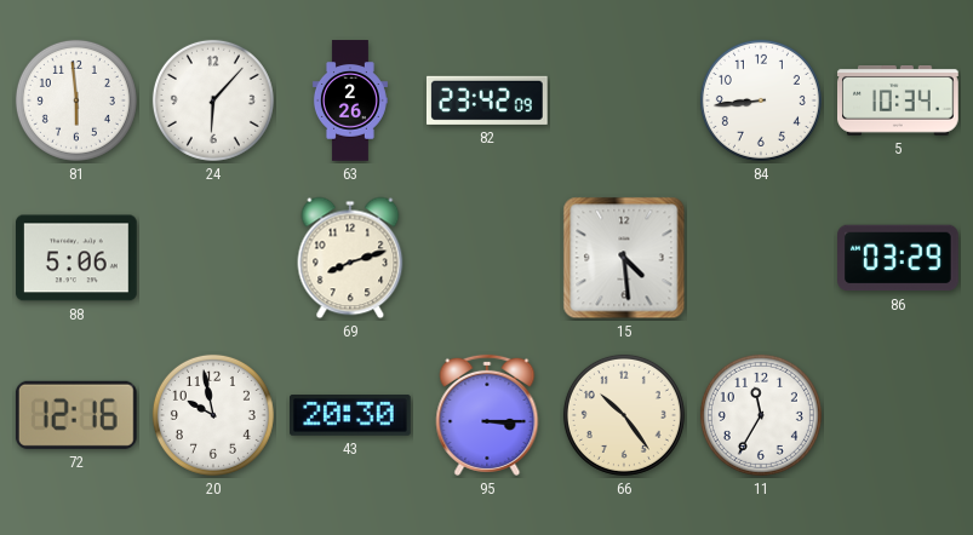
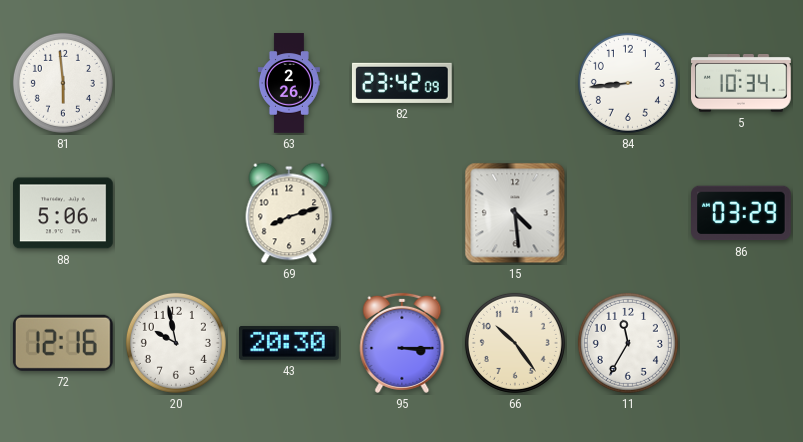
24: 6:07 -> none
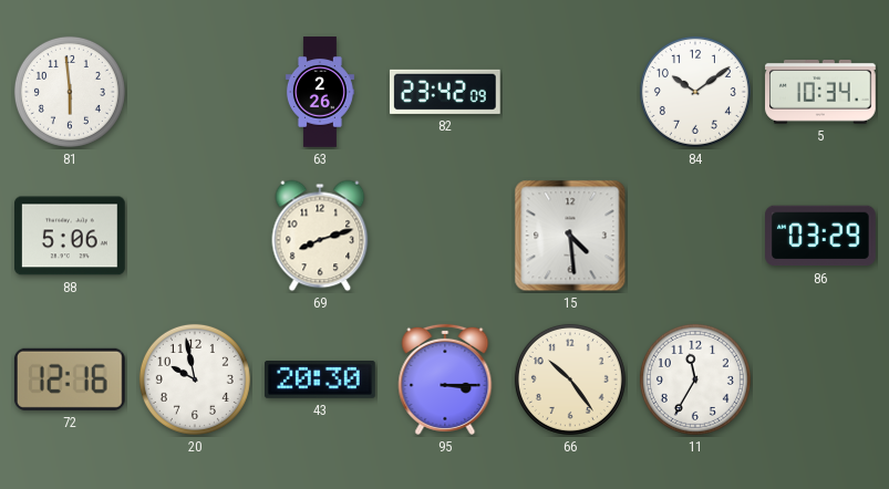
84: 8:44 -> 10:09
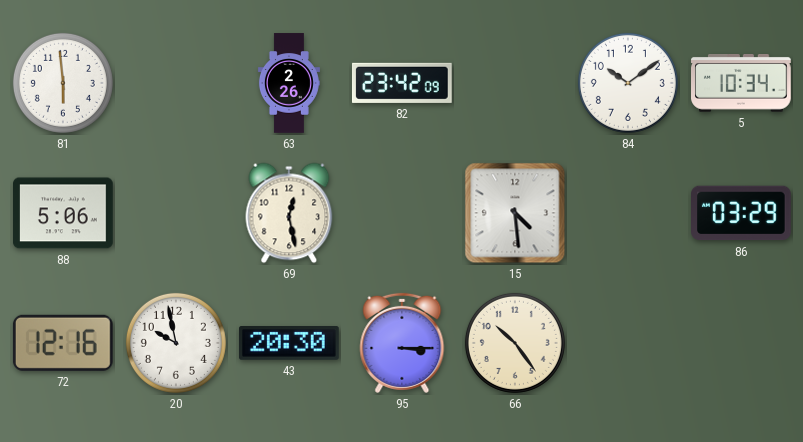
69: 8:12 -> 12:28
11: 11:35 -> none
